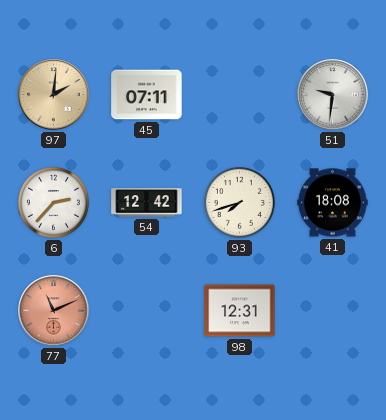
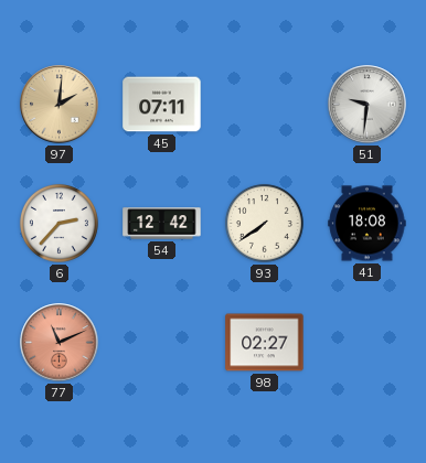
93: 7:42 -> 7:39
98: 12:31 -> 02:27
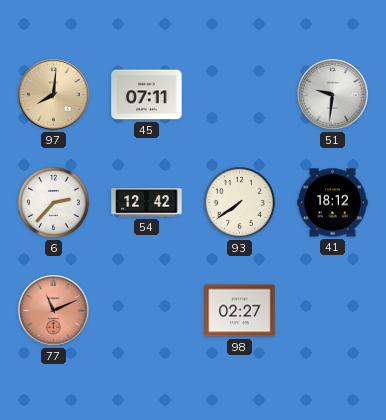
97: 2:01 -> 8:01
41: 18:08 -> 18:12
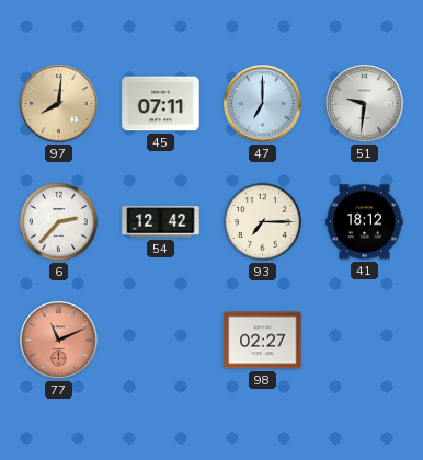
47: none -> 7:00
93: 7:39 -> 7:15
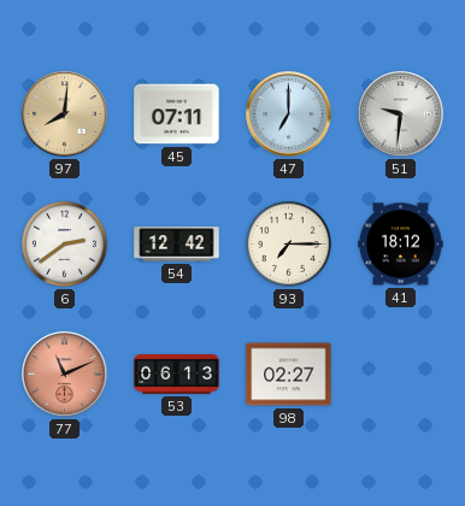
6: 2:37 -> 2:39
53: none -> 06:13
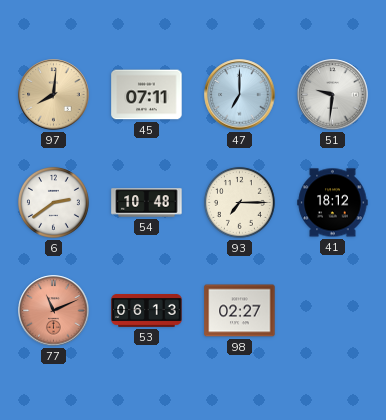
54: 12:42 -> 10:48
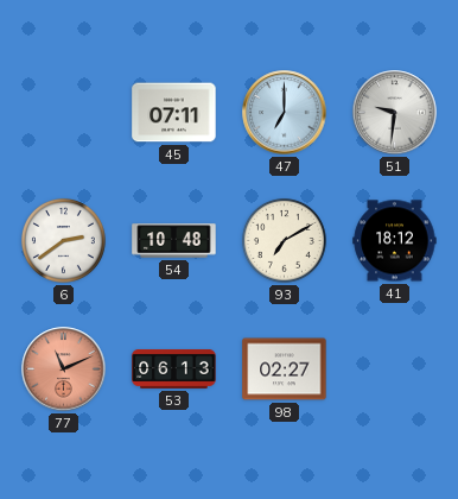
97: 8:01 -> none
93: 7:15 -> 7:10
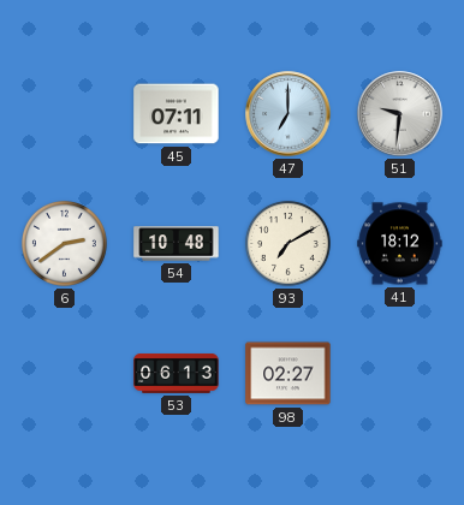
77: 11:11 -> none
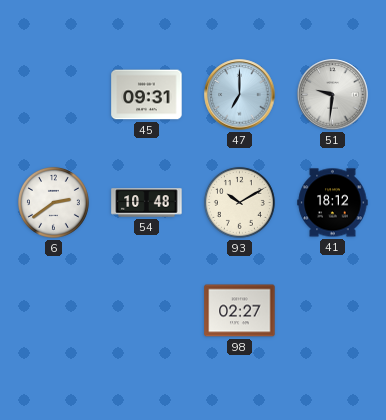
45: 07:11 -> 09:31
93: 7:10 -> 10:10
53: 06:13 -> none
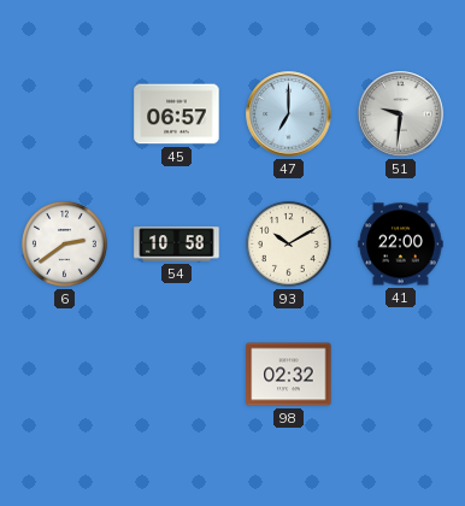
45: 09:31 -> 06:57
54: 10:48 -> 10:58
41: 18:12 -> 22:00
98: 02:27 -> 02:32
